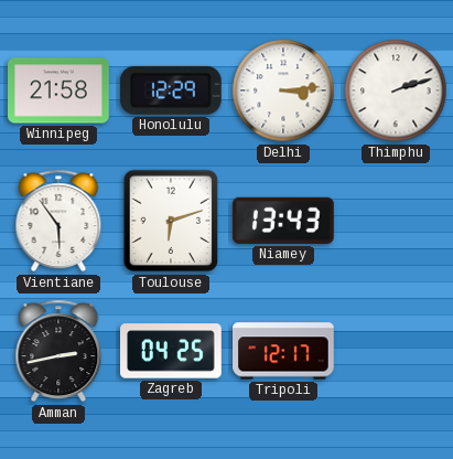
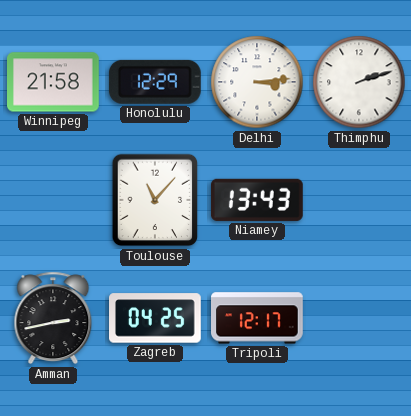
Vientiane: 5:54 -> none
Toulouse: 6:12 -> 11:07
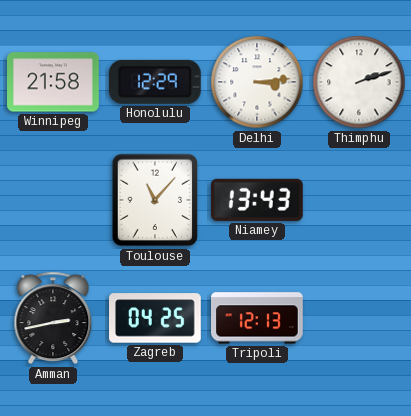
Tripoli: 12:17 -> 12:13
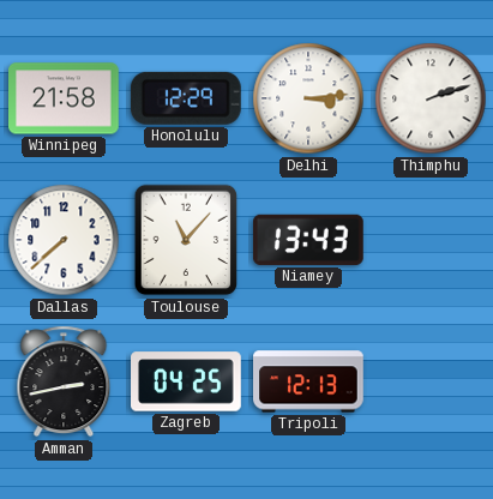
Dallas: none -> 7:38
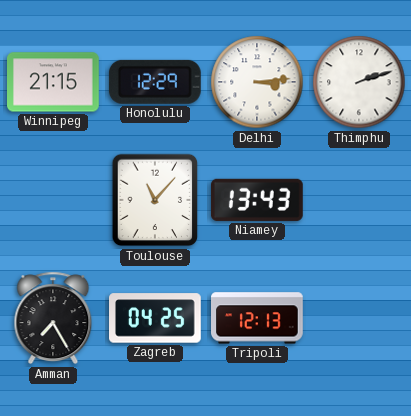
Winnipeg: 21:58 -> 21:15
Dallas: 7:38 -> none
Amman: 2:43 -> 7:25
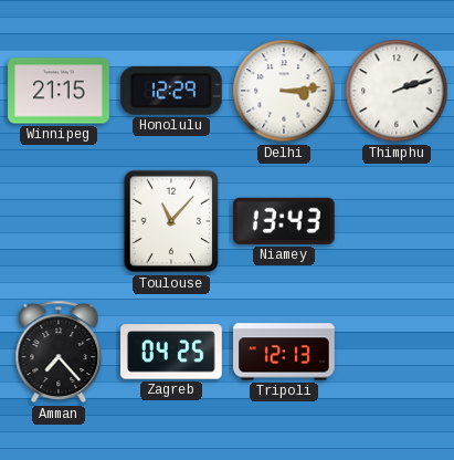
Amman: 7:25 -> 7:23
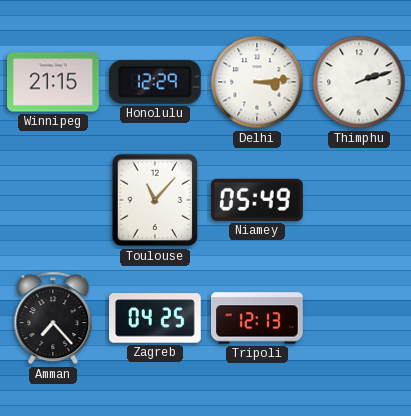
Niamey: 13:43 -> 05:49
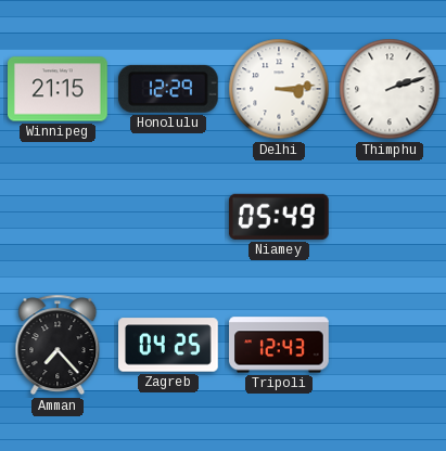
Toulouse: 11:07 -> none
Tripoli: 12:13 -> 12:43
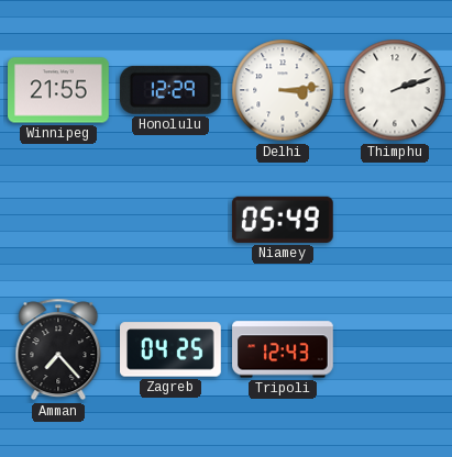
Winnipeg: 21:15 -> 21:55
